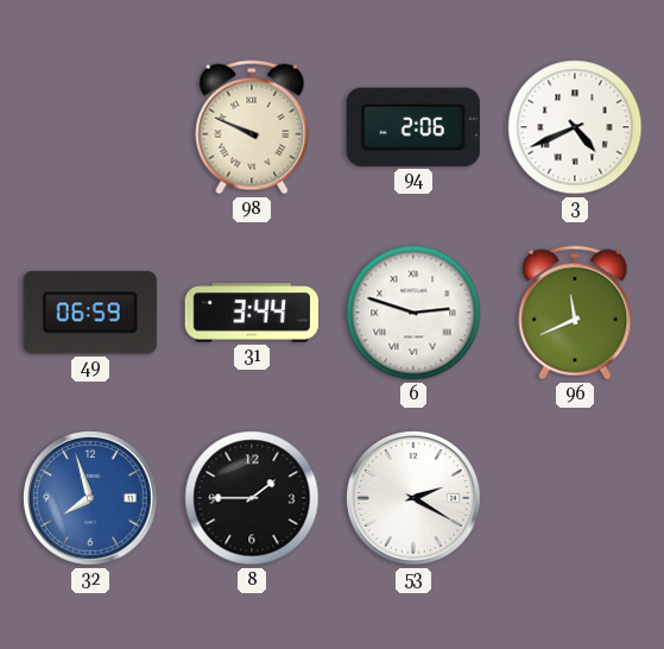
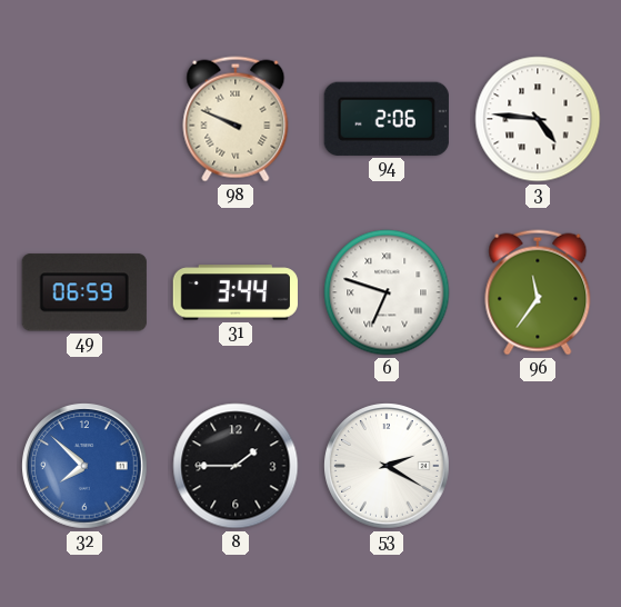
3: 4:41 -> 4:46
6: 2:48 -> 6:48
96: 11:41 -> 11:36
32: 7:57 -> 7:52
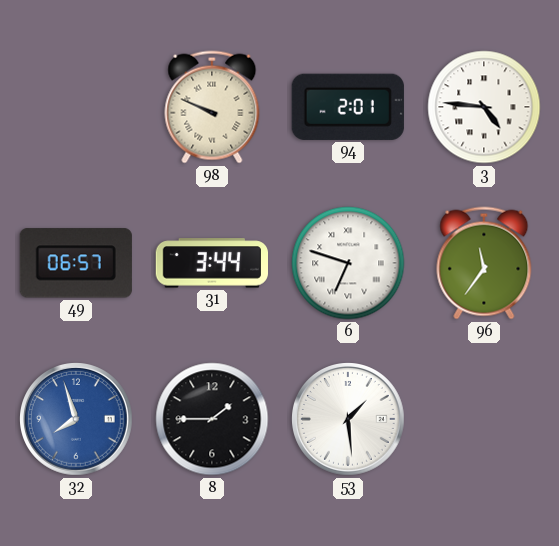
94: 2:06 -> 2:01
49: 06:59 -> 06:57
32: 7:52 -> 7:57
53: 2:20 -> 1:29
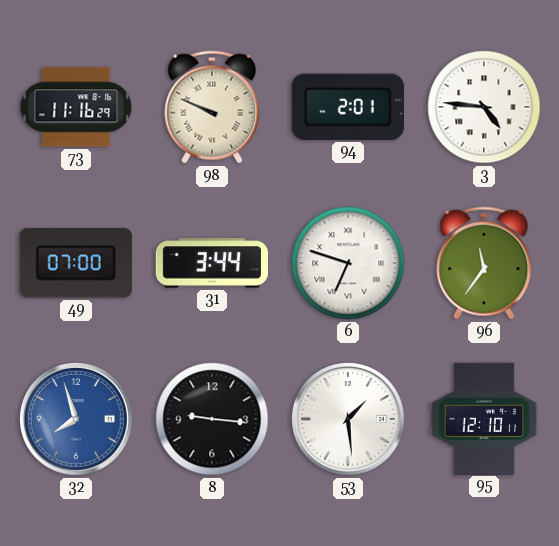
73: none -> 11:16
49: 06:57 -> 07:00
8: 1:45 -> 9:16
95: none -> 12:10
